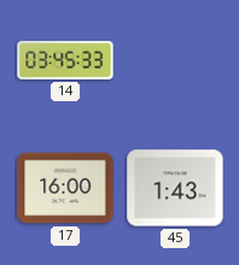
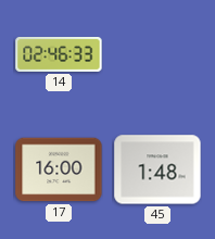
14: 03:45 -> 02:46
45: 1:43 -> 1:48
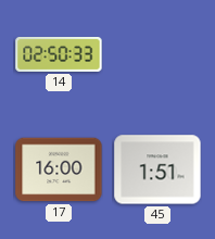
14: 02:46 -> 02:50
45: 1:48 -> 1:51
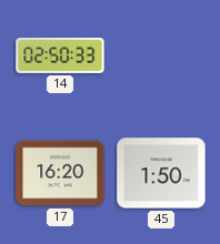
17: 16:00 -> 16:20
45: 1:51 -> 1:50
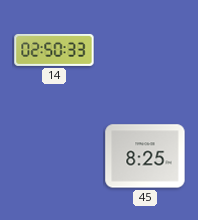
17: 16:20 -> none
45: 1:50 -> 8:25
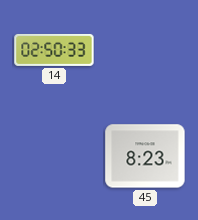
45: 8:25 -> 8:23
